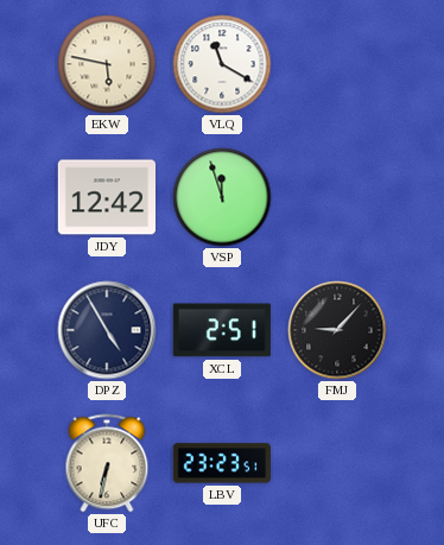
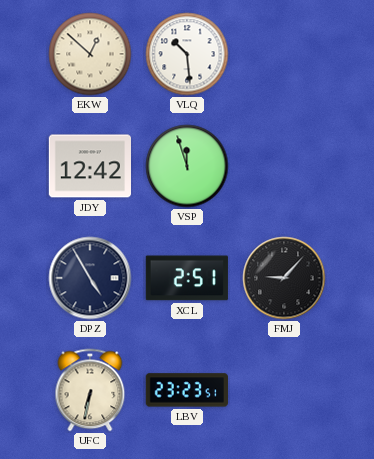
EKW: 5:47 -> 12:52
VLQ: 11:20 -> 10:29
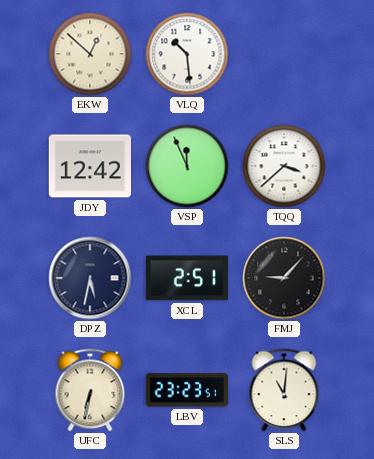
VSP: 11:57 -> 11:56
TQQ: none -> 3:38
DPZ: 4:55 -> 5:32
SLS: none -> 11:01
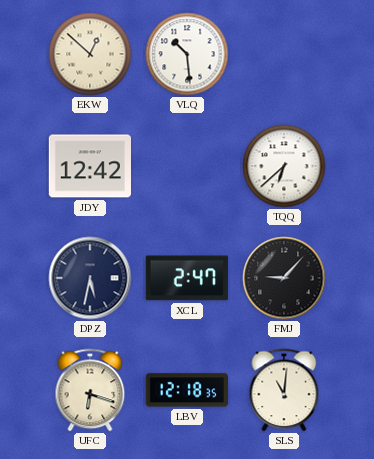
VSP: 11:56 -> none
TQQ: 3:38 -> 6:38
XCL: 2:51 -> 2:47
UFC: 6:32 -> 6:18
LBV: 23:23 -> 12:18
